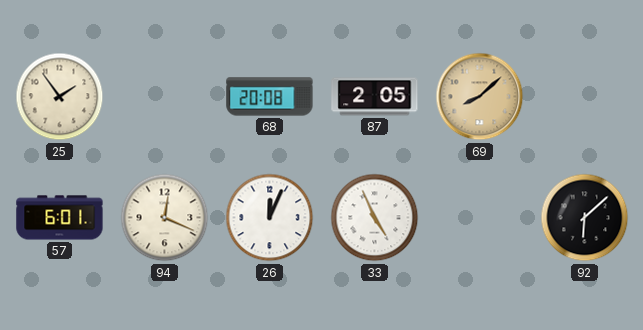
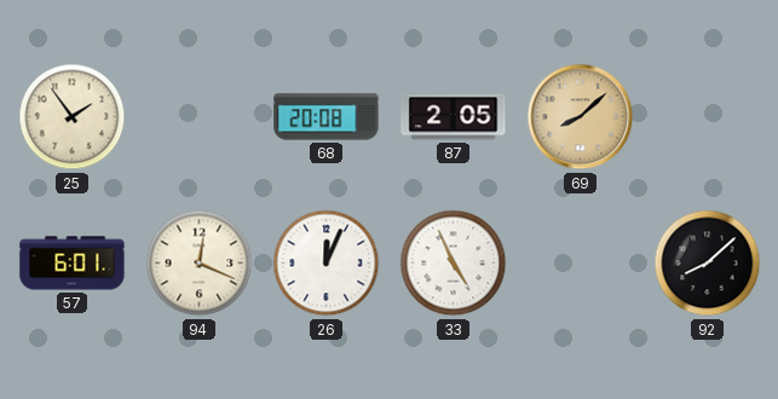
92: 6:08 -> 8:08
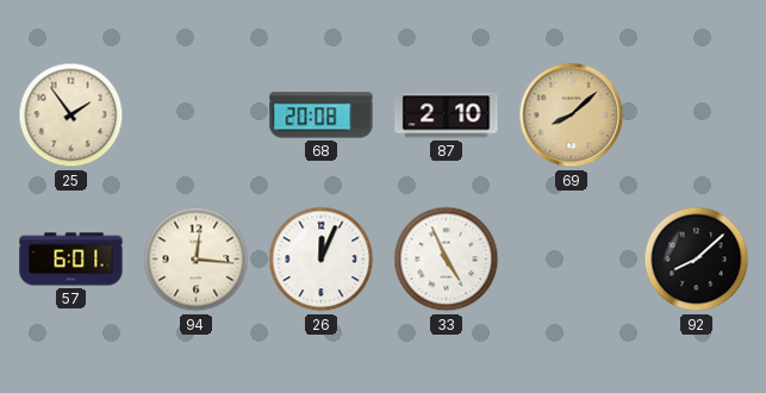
87: 2:05 -> 2:10
94: 12:19 -> 12:16
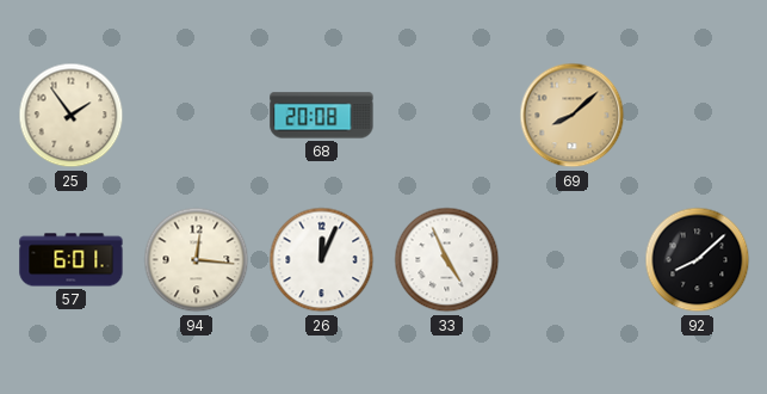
87: 2:10 -> none
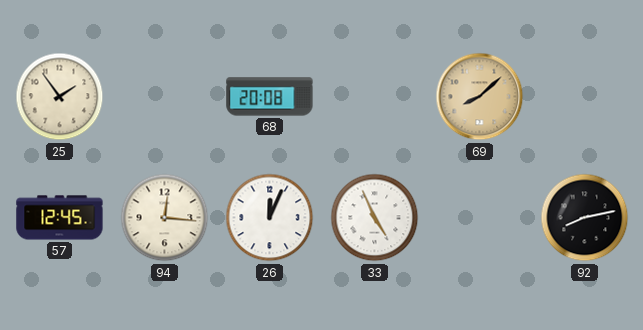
57: 6:01 -> 12:45
92: 8:08 -> 8:13
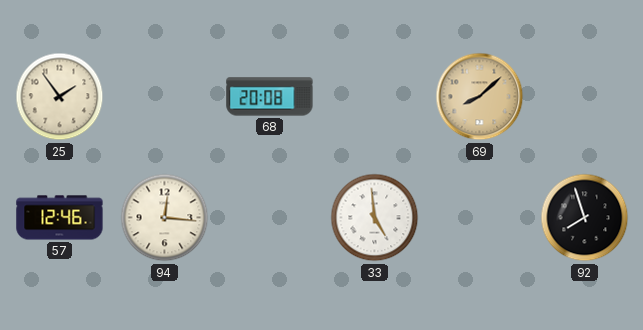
57: 12:45 -> 12:46
26: 12:04 -> none
33: 4:56 -> 4:59
92: 8:13 -> 7:57
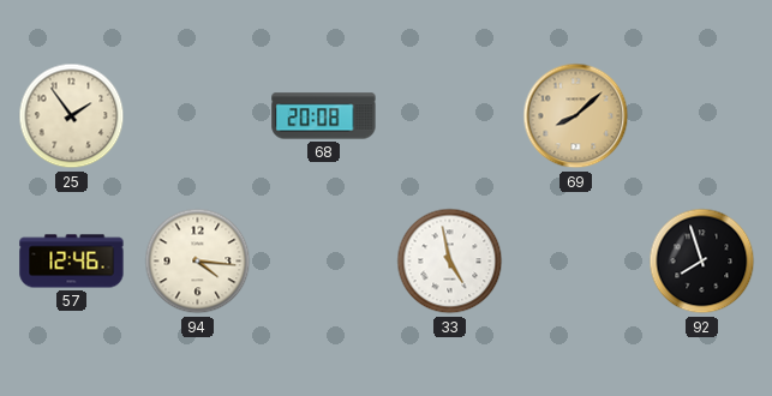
94: 12:16 -> 4:16
33: 4:59 -> 4:58
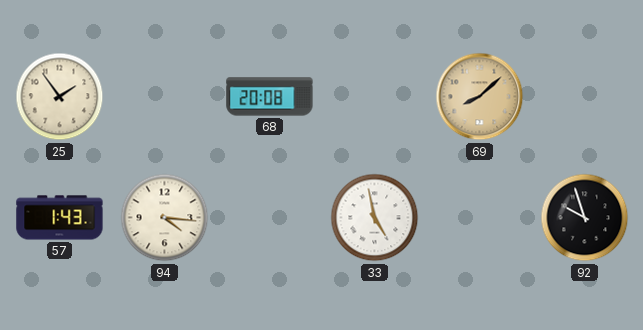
57: 12:46 -> 1:43
92: 7:57 -> 9:57
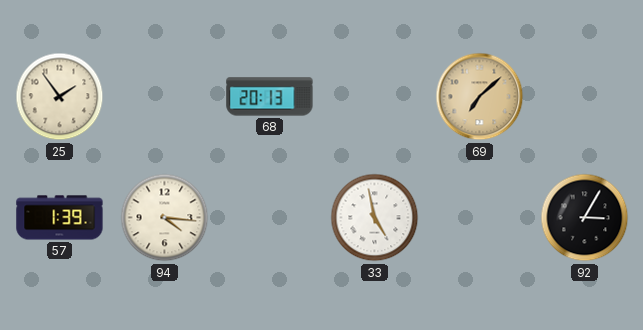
68: 20:08 -> 20:13
69: 8:08 -> 7:08
57: 1:43 -> 1:39
92: 9:57 -> 3:05
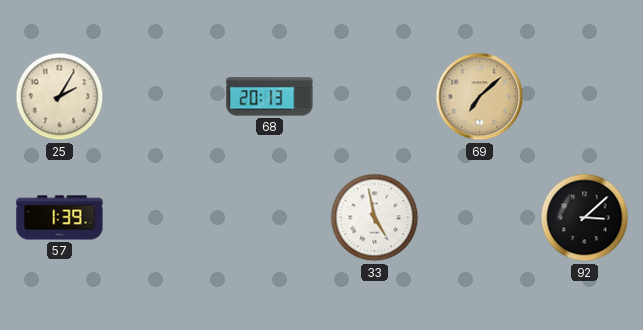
25: 1:54 -> 2:05
94: 4:16 -> none
92: 3:05 -> 3:08
